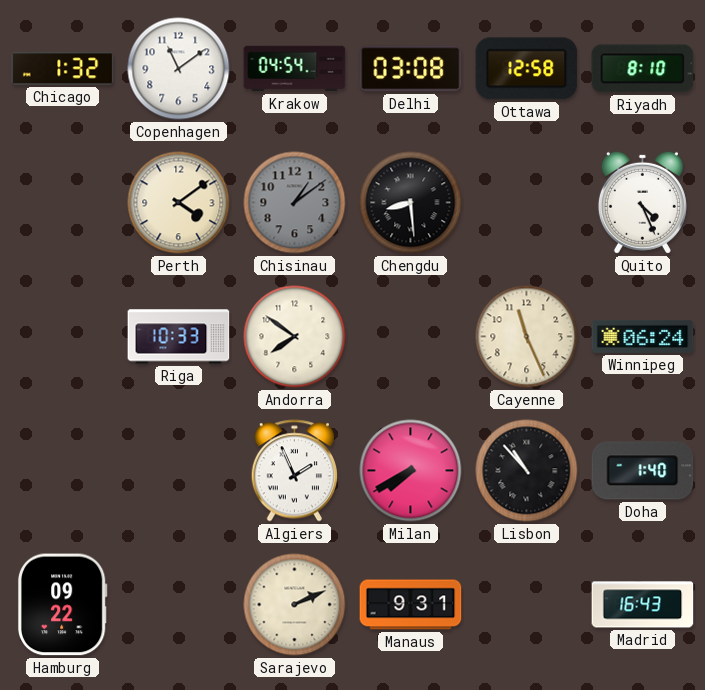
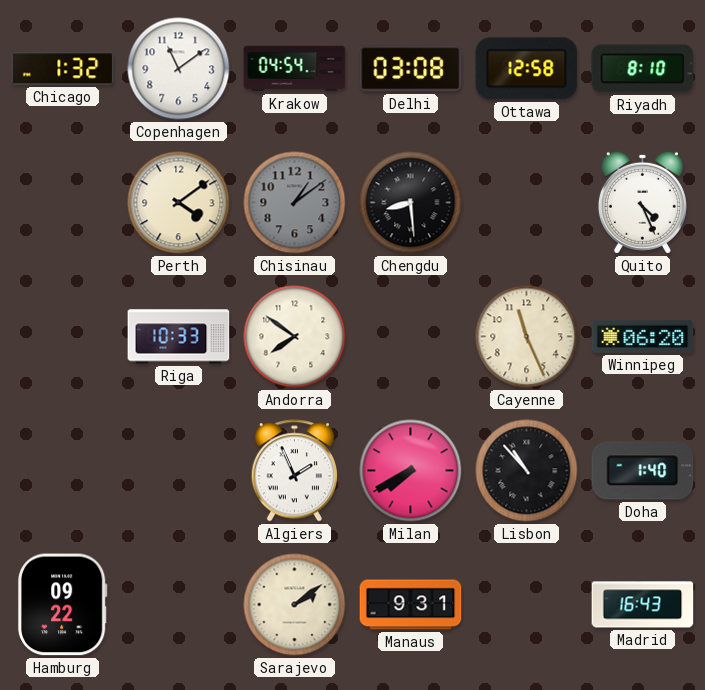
Winnipeg: 06:24 -> 06:20
Sarajevo: 2:11 -> 2:09
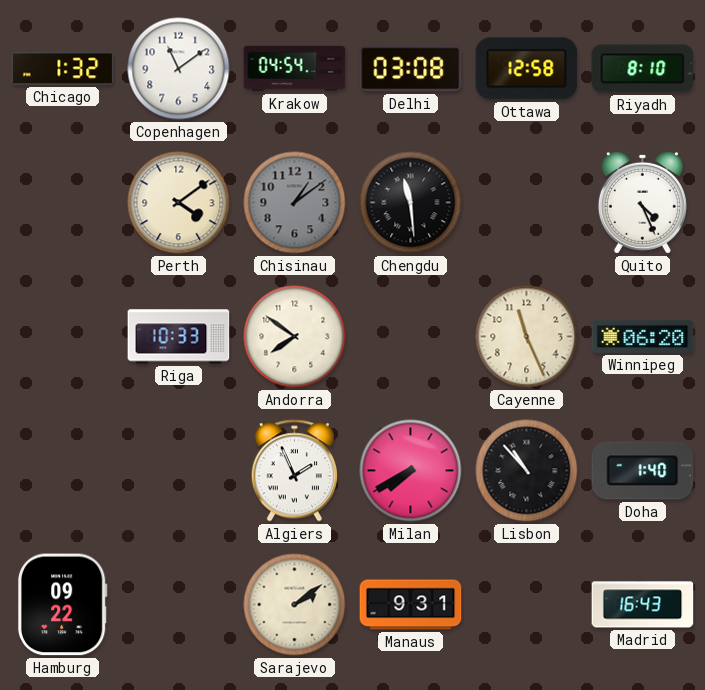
Chengdu: 8:29 -> 11:29
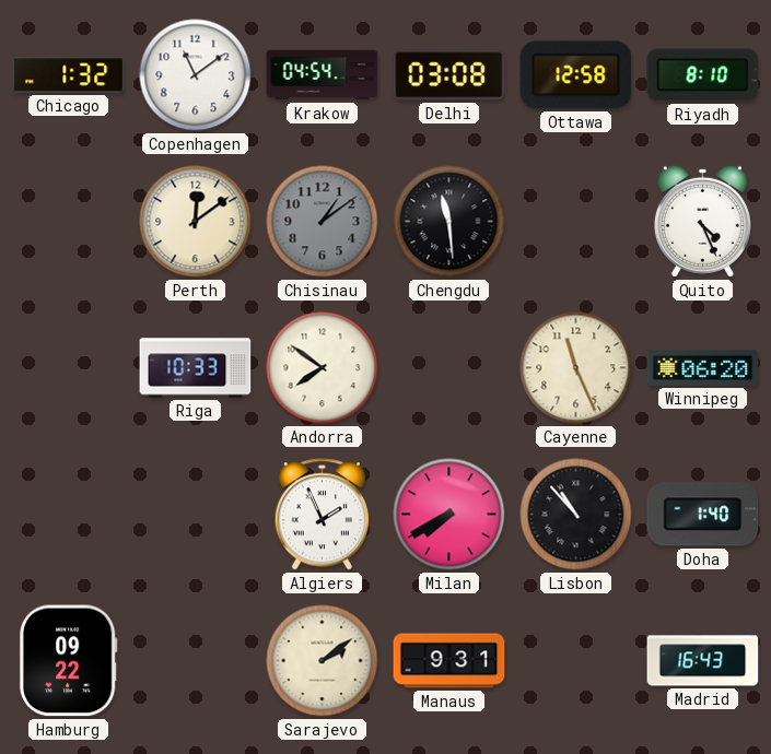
Perth: 4:09 -> 12:09
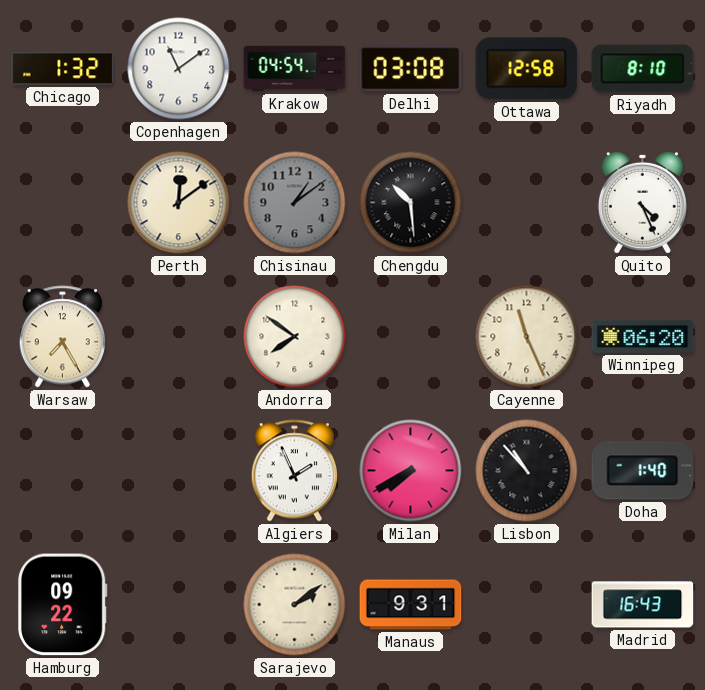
Chengdu: 11:29 -> 10:29
Warsaw: none -> 7:25
Riga: 10:33 -> none
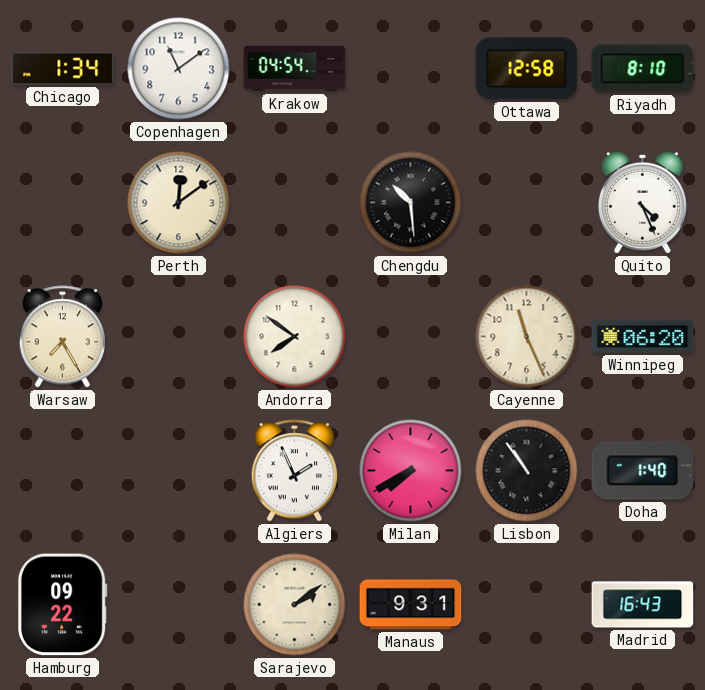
Chicago: 1:32 -> 1:34
Delhi: 03:08 -> none
Chisinau: 1:09 -> none
Lisbon: 10:53 -> 10:54
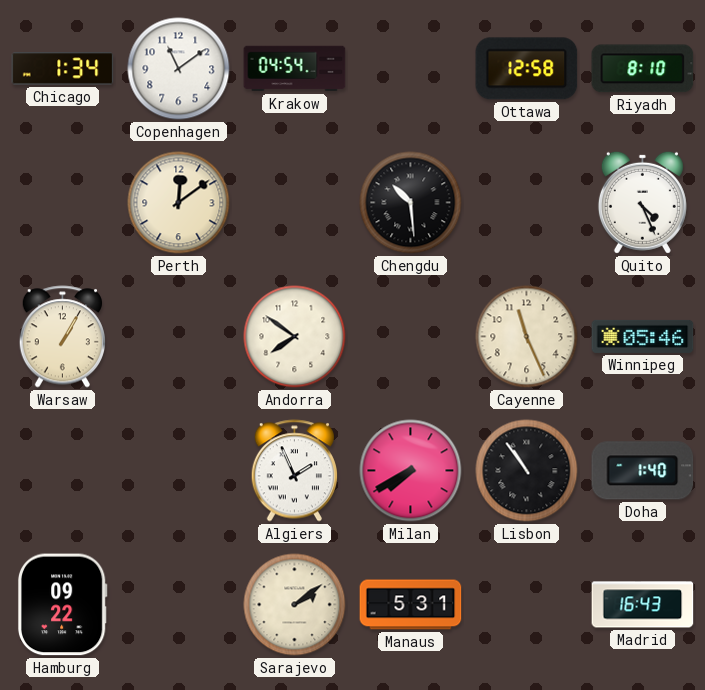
Warsaw: 7:25 -> 1:05
Winnipeg: 06:20 -> 05:46
Manaus: 9:31 -> 5:31
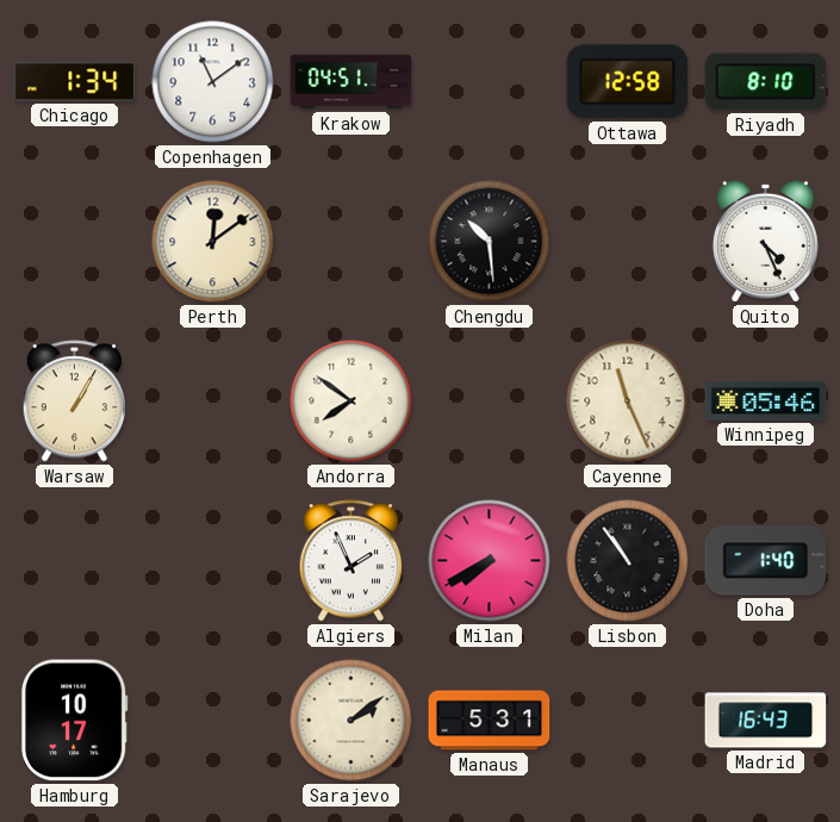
Krakow: 04:54 -> 04:51
Hamburg: 09:22 -> 10:17
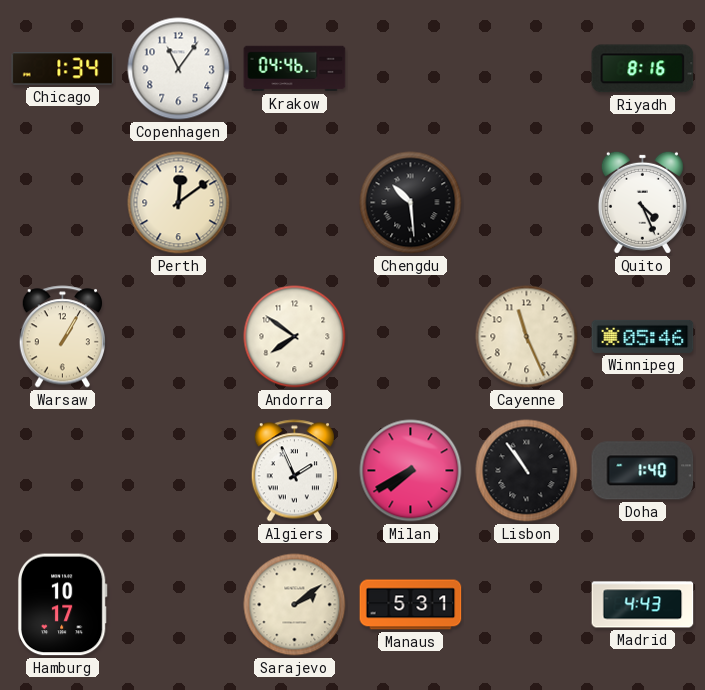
Copenhagen: 11:09 -> 11:06
Krakow: 04:51 -> 04:46
Ottawa: 12:58 -> none
Riyadh: 8:10 -> 8:16
Madrid: 16:43 -> 4:43
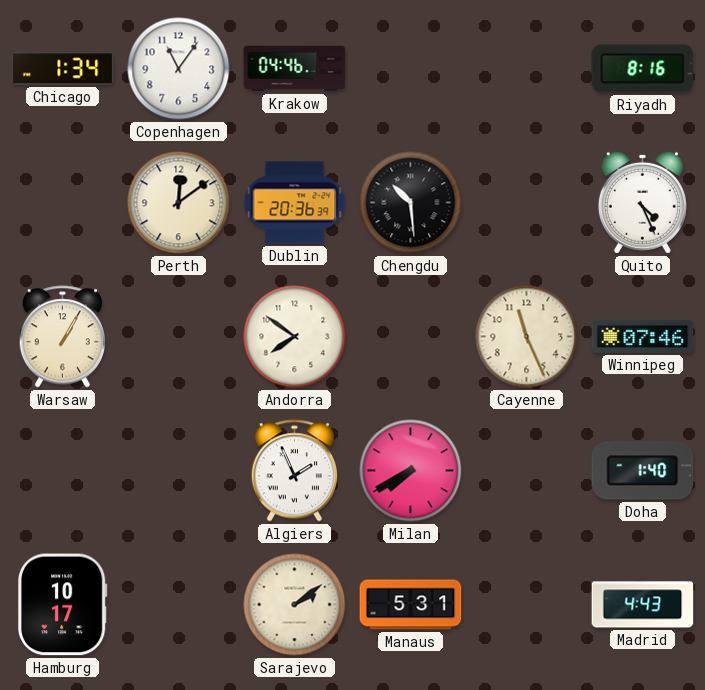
Dublin: none -> 20:36
Winnipeg: 05:46 -> 07:46
Lisbon: 10:54 -> none
